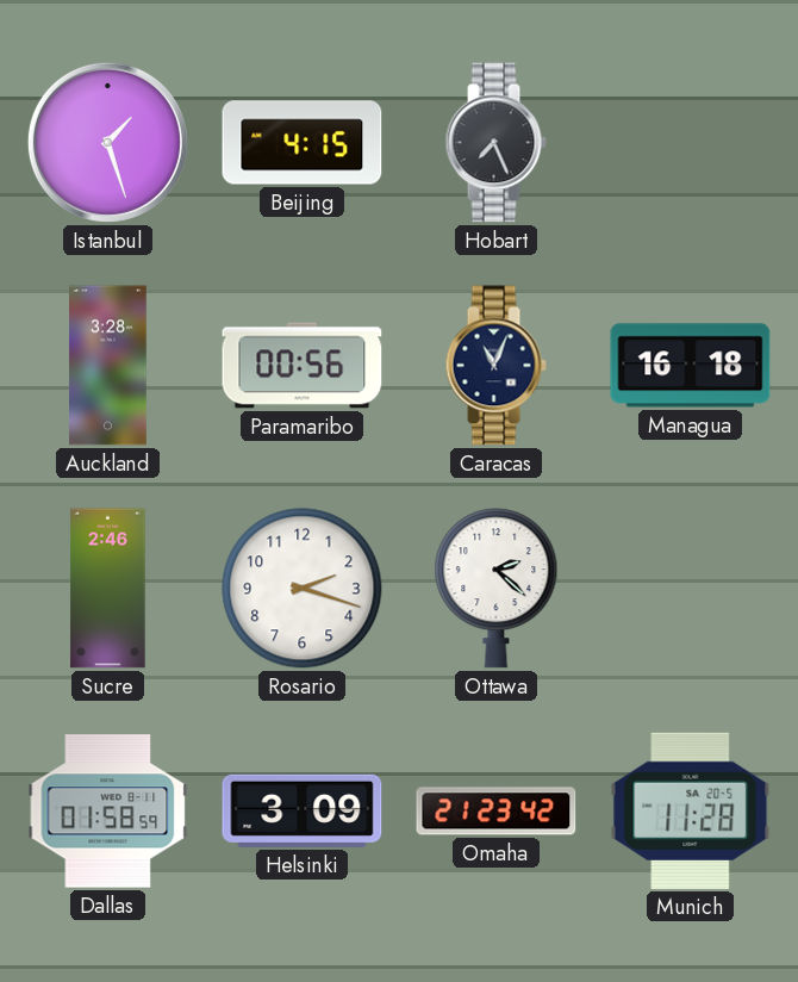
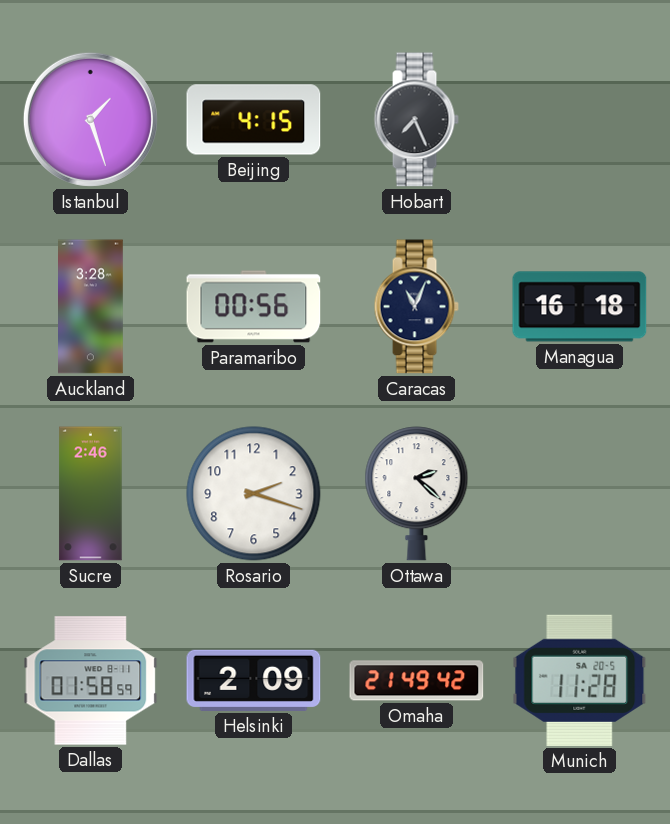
Helsinki: 3:09 -> 2:09
Omaha: 21:23 -> 21:49
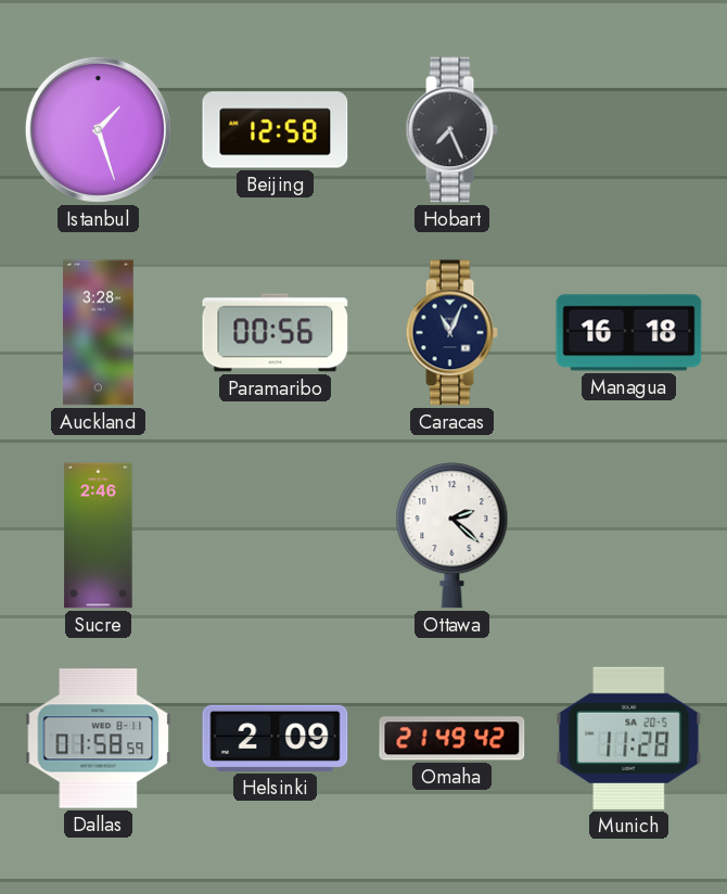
Beijing: 4:15 -> 12:58
Rosario: 2:18 -> none
